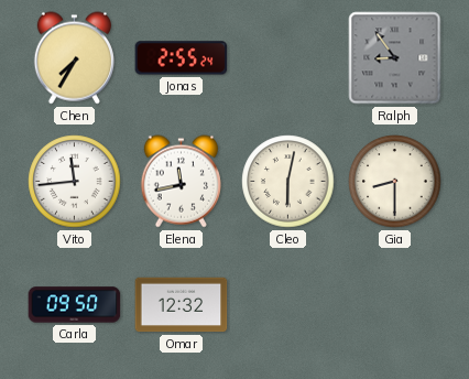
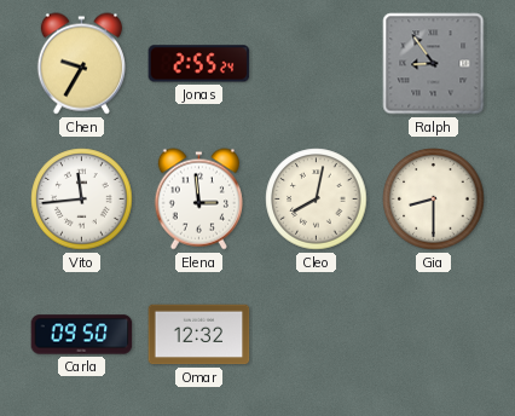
Chen: 7:35 -> 9:35
Elena: 11:43 -> 2:59
Cleo: 6:02 -> 8:02
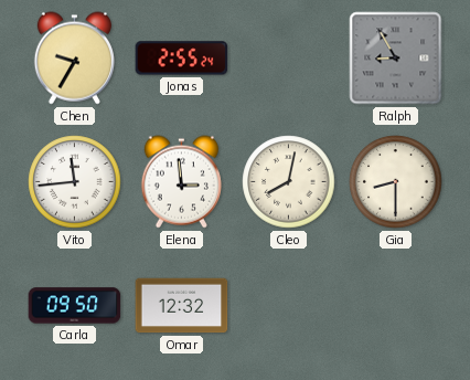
Ralph: 8:54 -> 8:55
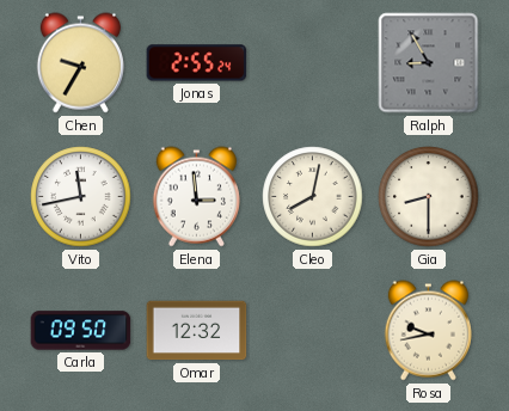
Vito: 11:44 -> 11:43
Rosa: none -> 9:43
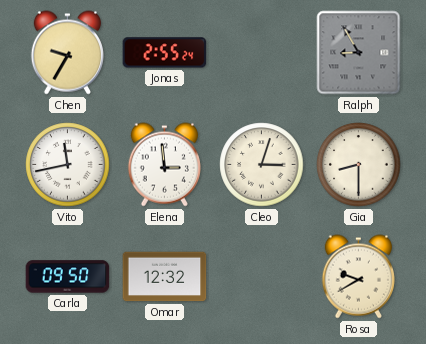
Cleo: 8:02 -> 3:03
Rosa: 9:43 -> 9:40
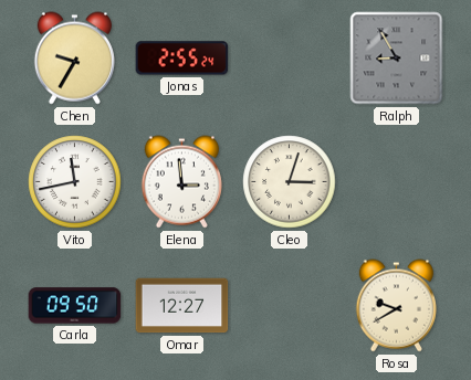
Gia: 8:30 -> none
Omar: 12:32 -> 12:27
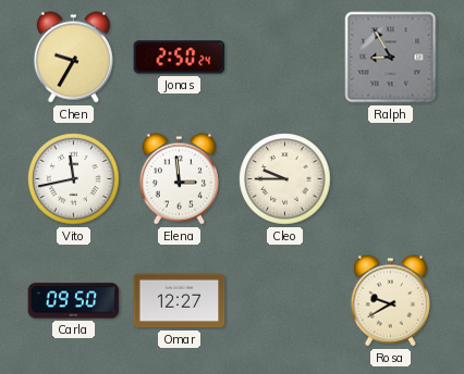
Jonas: 2:55 -> 2:50
Cleo: 3:03 -> 9:45
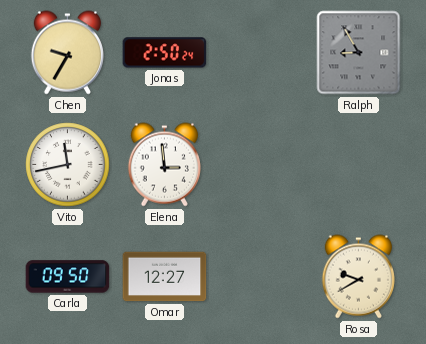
Cleo: 9:45 -> none
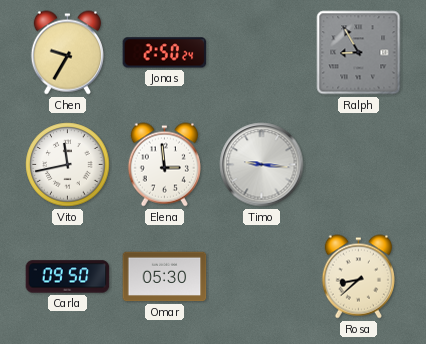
Timo: none -> 9:16
Omar: 12:27 -> 05:30
Rosa: 9:40 -> 8:38
